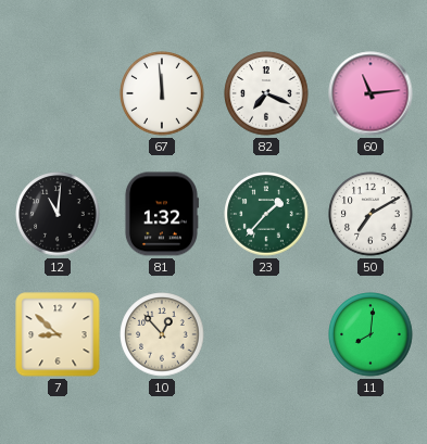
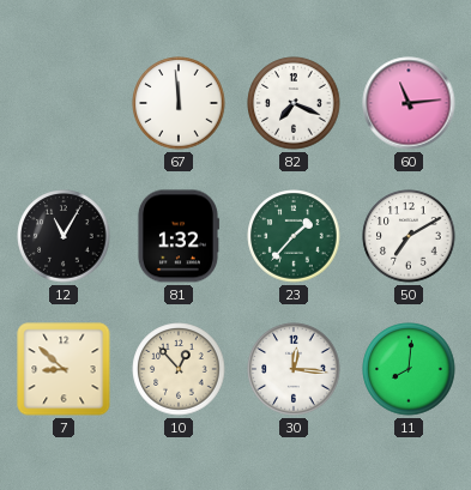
12: 11:01 -> 11:05
30: none -> 12:16
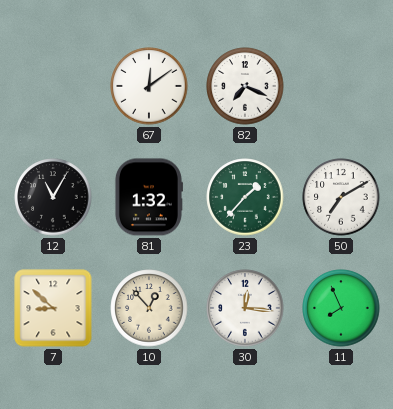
67: 11:59 -> 12:09
60: 11:14 -> none
11: 8:01 -> 7:56
